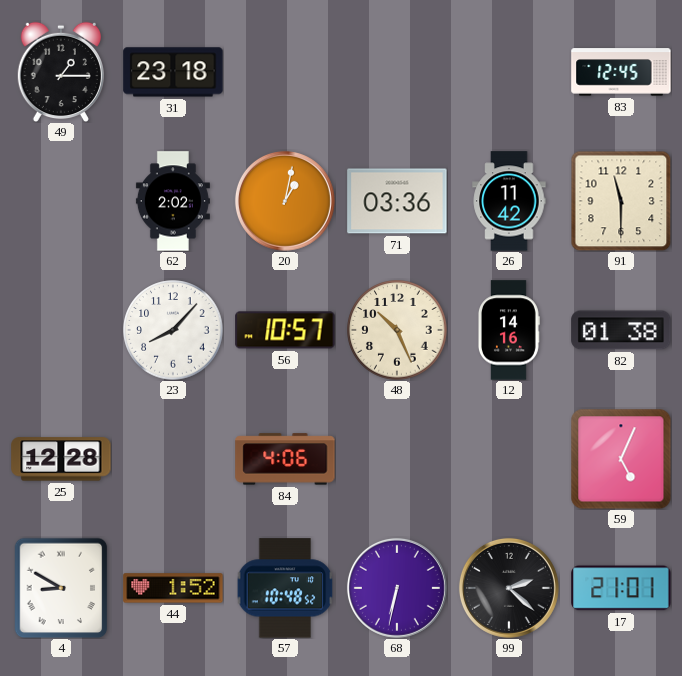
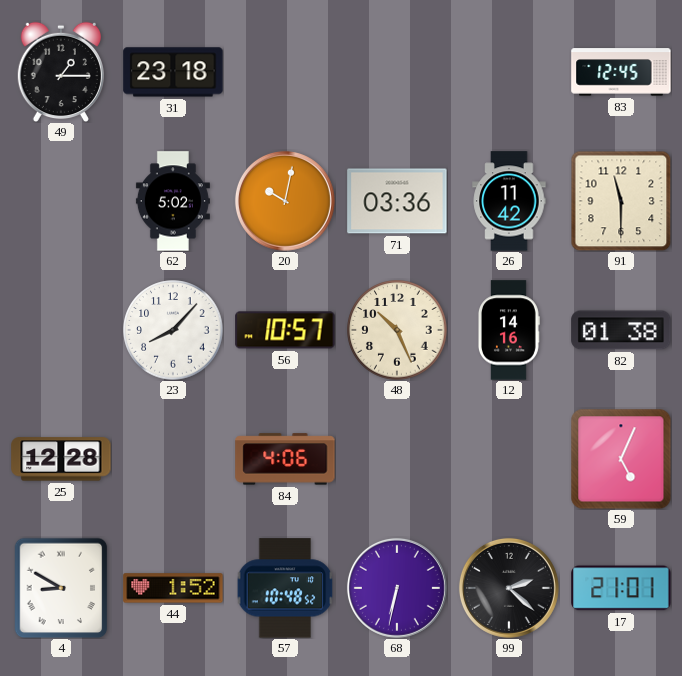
62: 2:02 -> 5:02
20: 1:02 -> 10:02
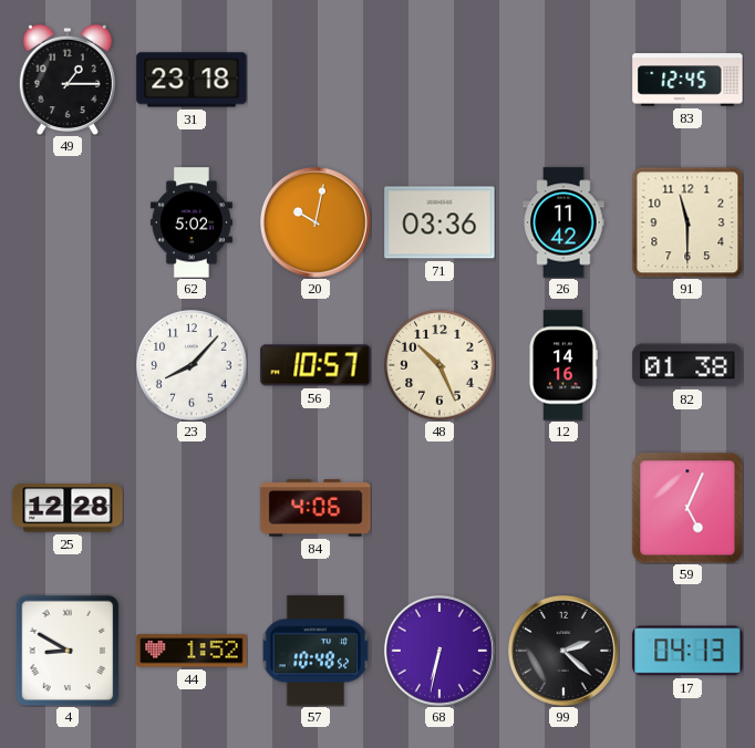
17: 21:01 -> 04:13
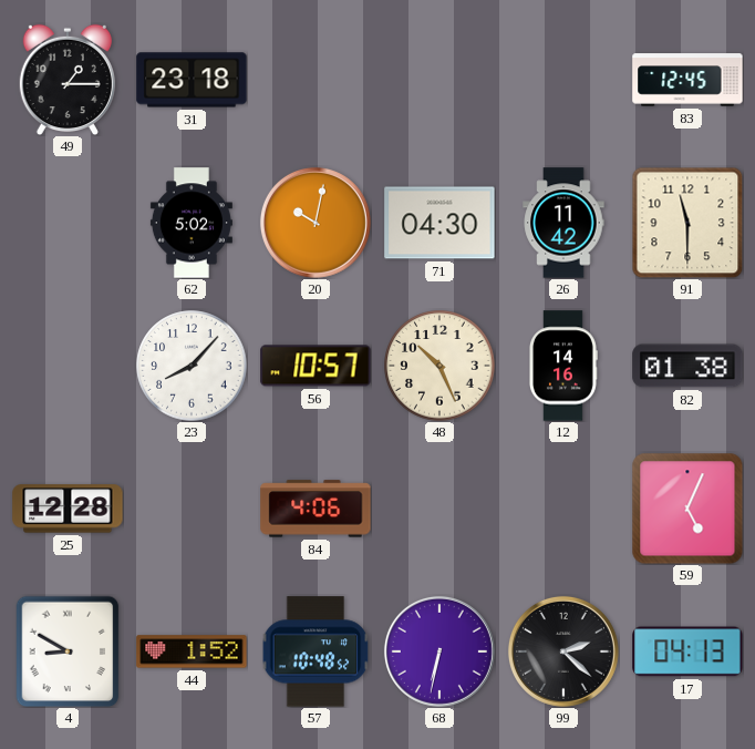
71: 03:36 -> 04:30
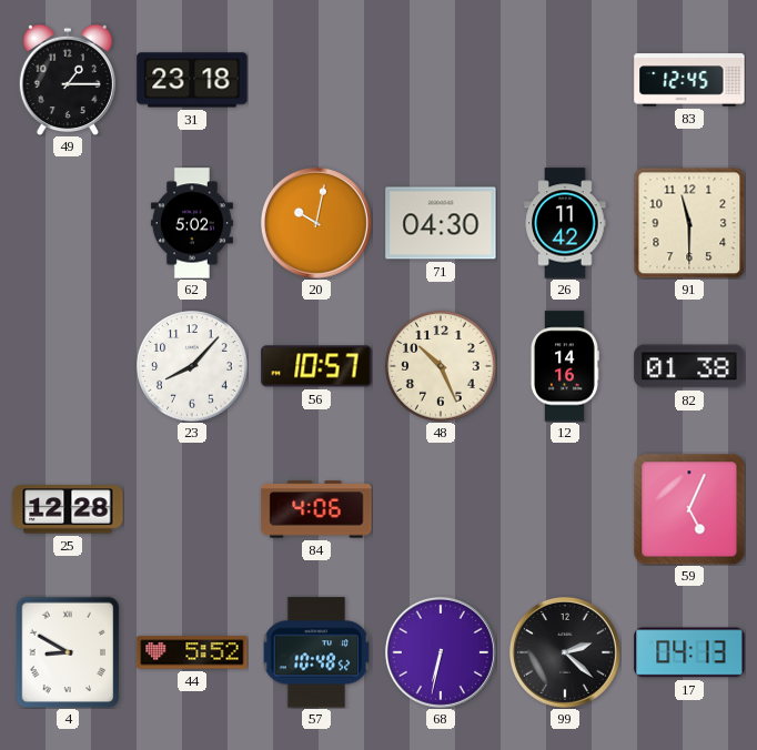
44: 1:52 -> 5:52
